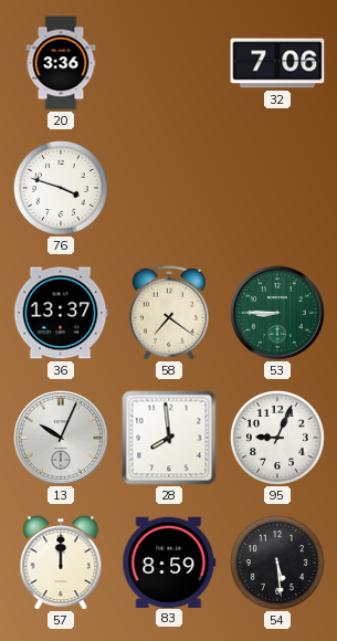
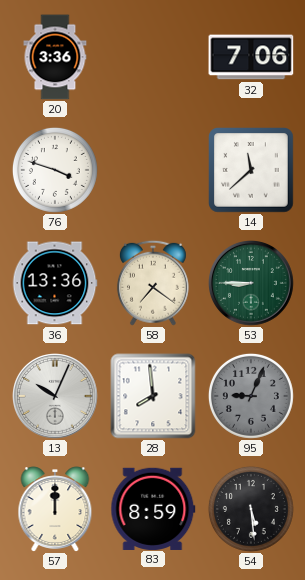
14: none -> 11:38
36: 13:37 -> 13:36
95 dial: white -> grey
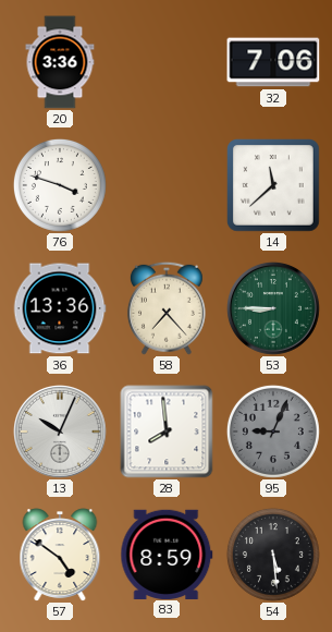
58: 7:21 -> 7:23
57: 12:00 -> 4:51
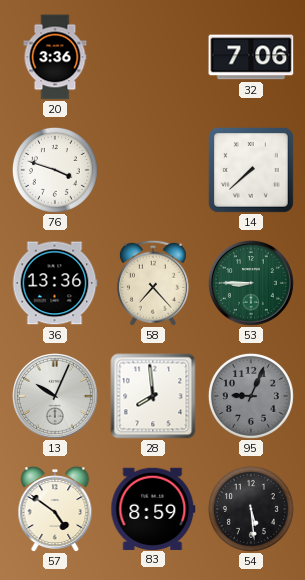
14: 11:38 -> 7:38
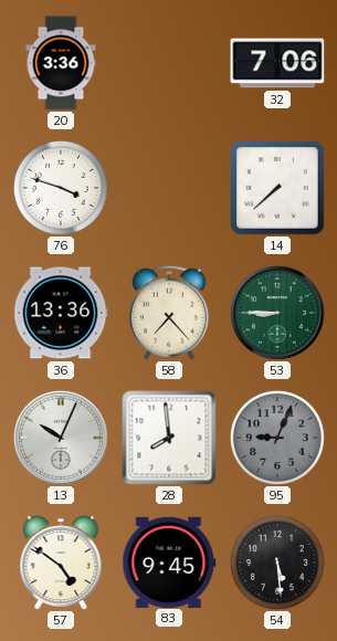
83: 8:59 -> 9:45
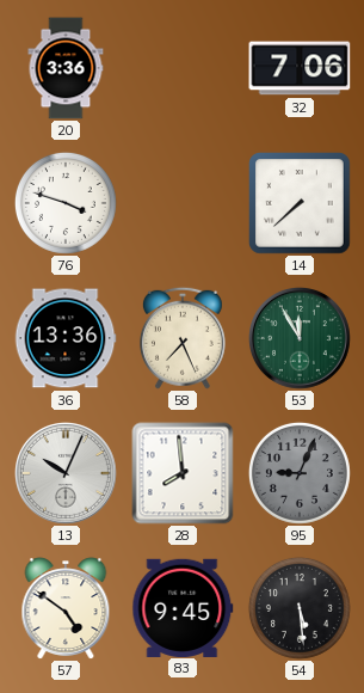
58: 7:23 -> 7:26
53: 8:45 -> 11:55
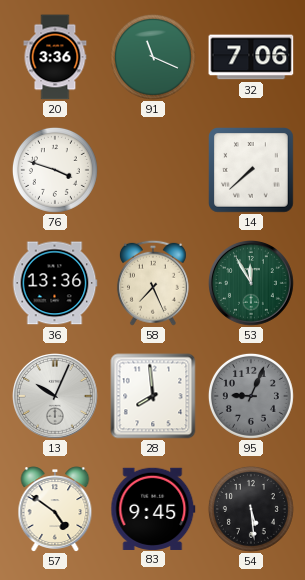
91: none -> 11:19
